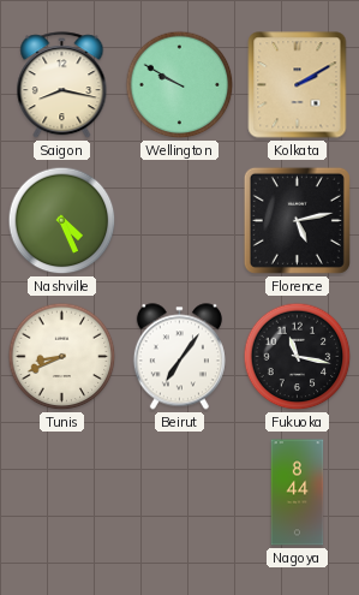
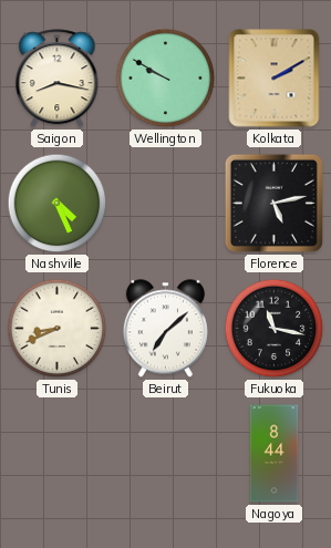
Beirut: 7:06 -> 7:08
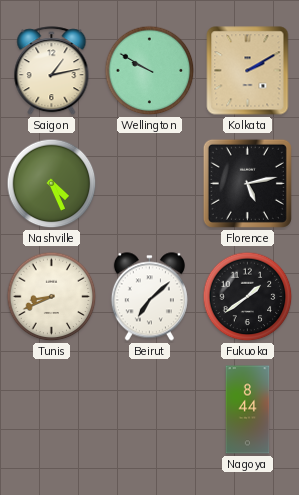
Saigon: 8:17 -> 1:13
Fukuoka: 11:17 -> 1:39
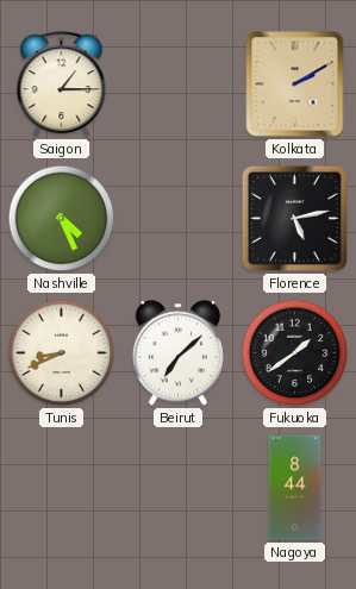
Saigon: 1:13 -> 1:15
Wellington: 9:50 -> none
